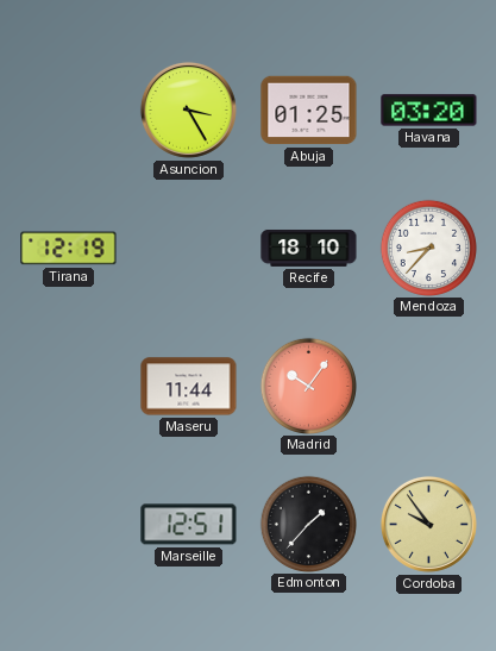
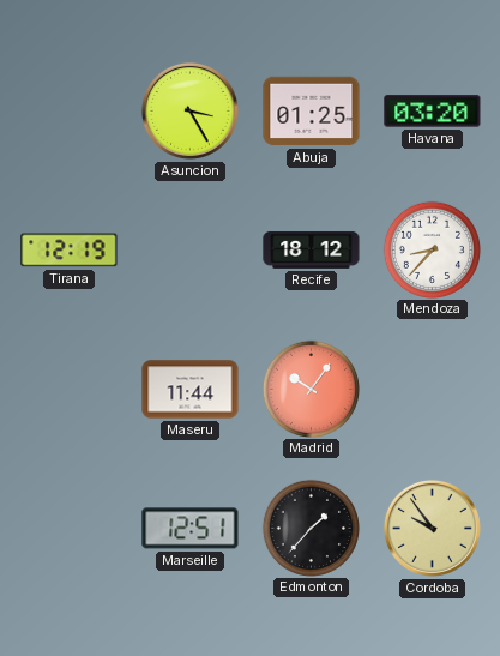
Recife: 18:10 -> 18:12
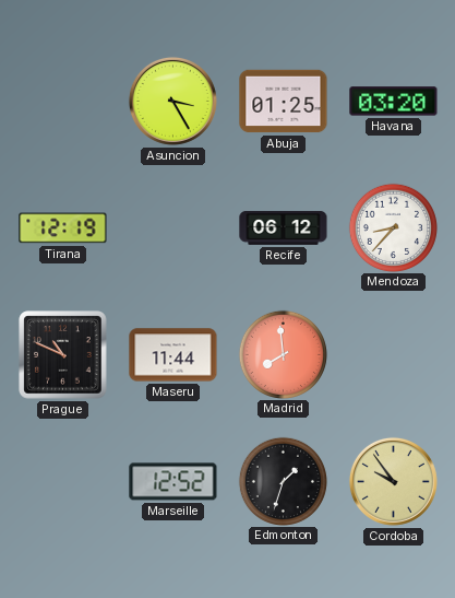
Recife: 18:12 -> 06:12
Prague: none -> 10:49
Madrid: 10:06 -> 7:59
Marseille: 12:51 -> 12:52
Edmonton: 1:37 -> 1:33
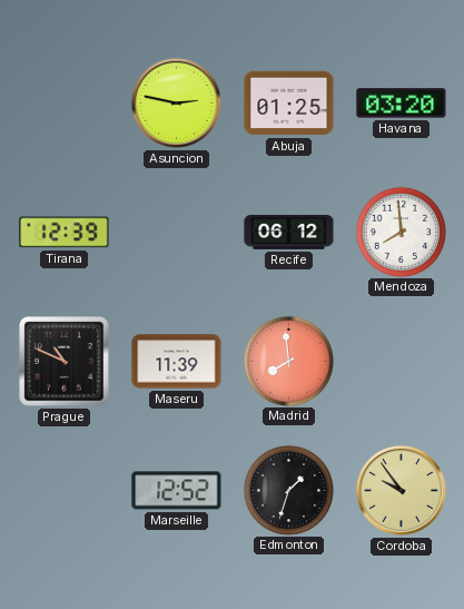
Asuncion: 3:25 -> 2:47
Tirana: 12:19 -> 12:39
Mendoza: 8:37 -> 7:59
Maseru: 11:44 -> 11:39
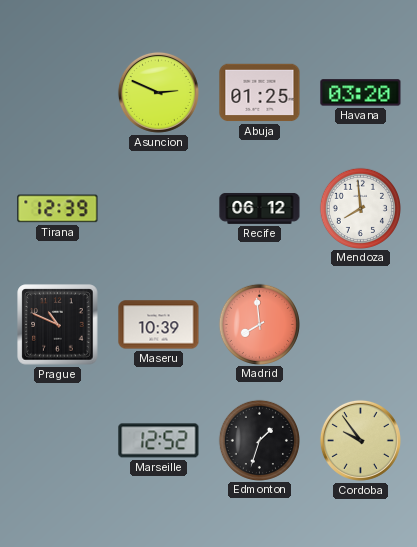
Asuncion: 2:47 -> 2:49
Maseru: 11:39 -> 10:39
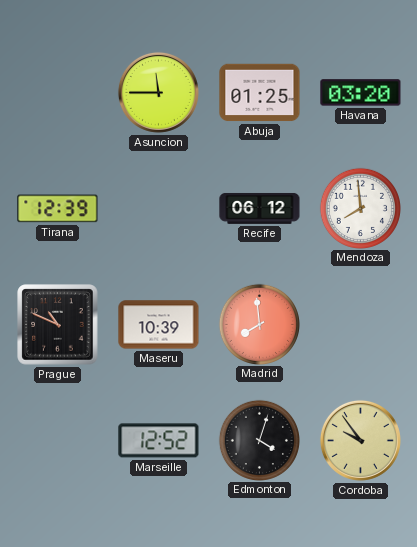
Asuncion: 2:49 -> 11:45
Edmonton: 1:33 -> 4:03
